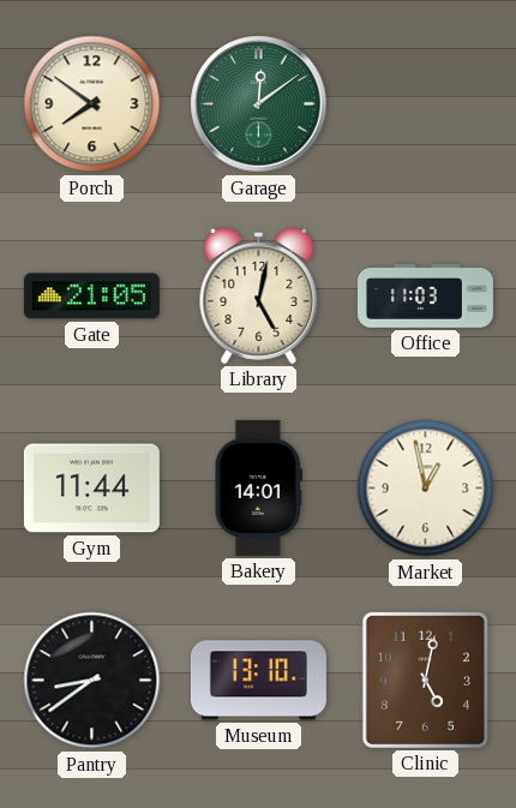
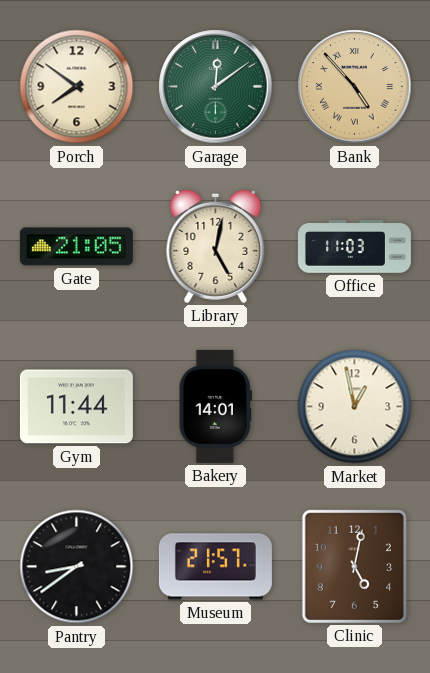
Bank: none -> 4:53
Museum: 13:10 -> 21:57
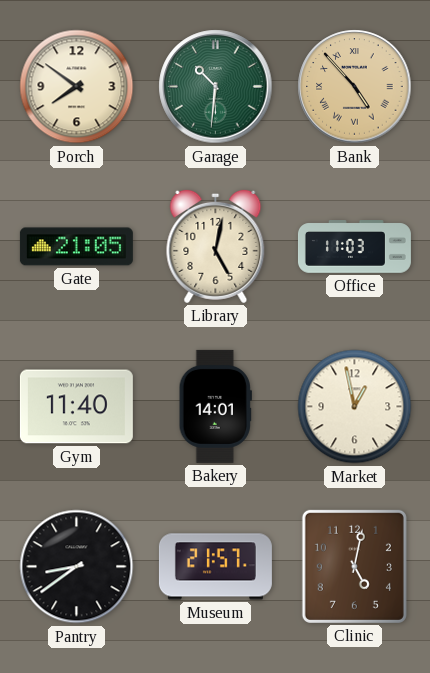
Garage: 12:09 -> 10:31
Gym: 11:44 -> 11:40
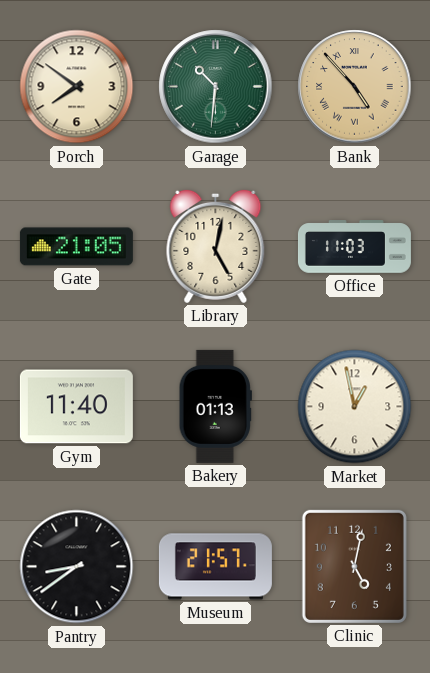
Bakery: 14:01 -> 01:13
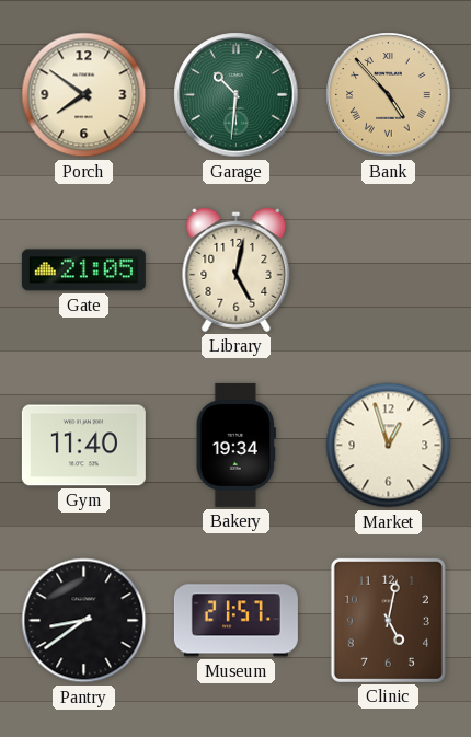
Office: 11:03 -> none
Bakery: 01:13 -> 19:34
Market: 12:58 -> 12:57
